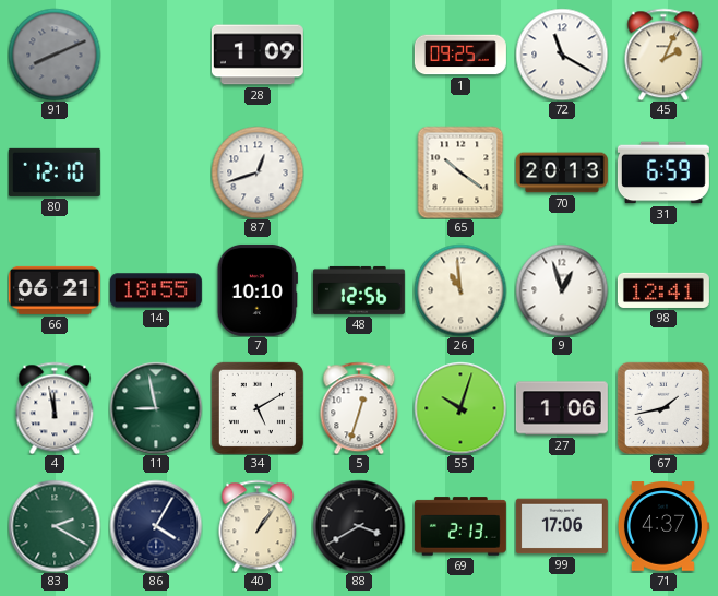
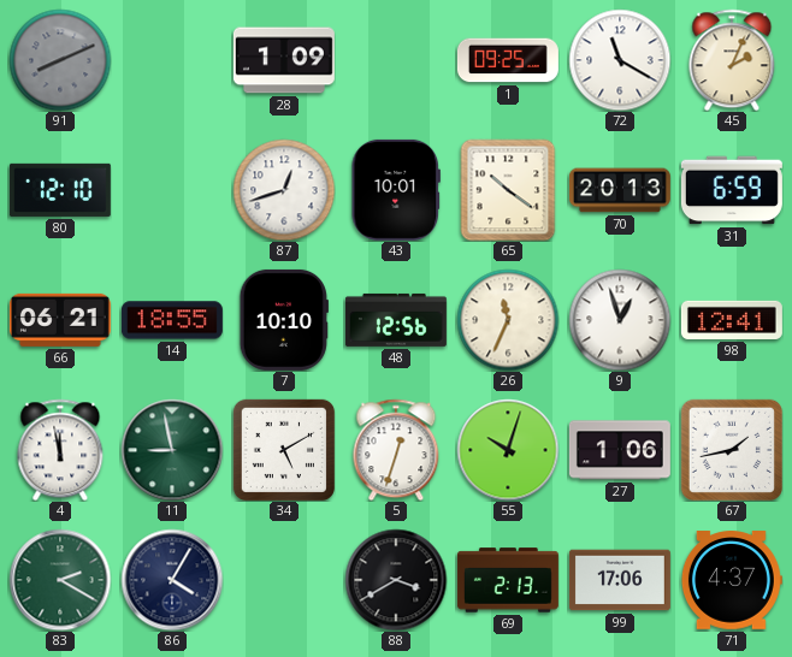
43: none -> 10:01
26: 10:59 -> 11:34
40: 1:06 -> none
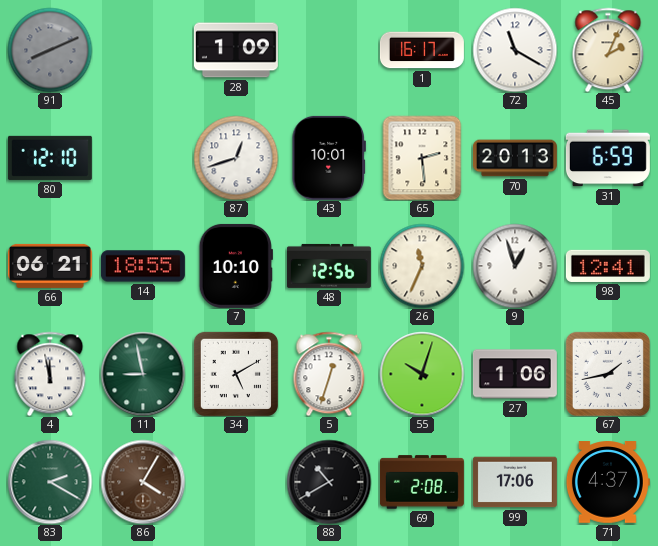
1: 09:25 -> 16:17
65: 10:21 -> 2:29
86 dial: navy -> brown
88: 3:40 -> 10:40
69: 2:13 -> 2:08
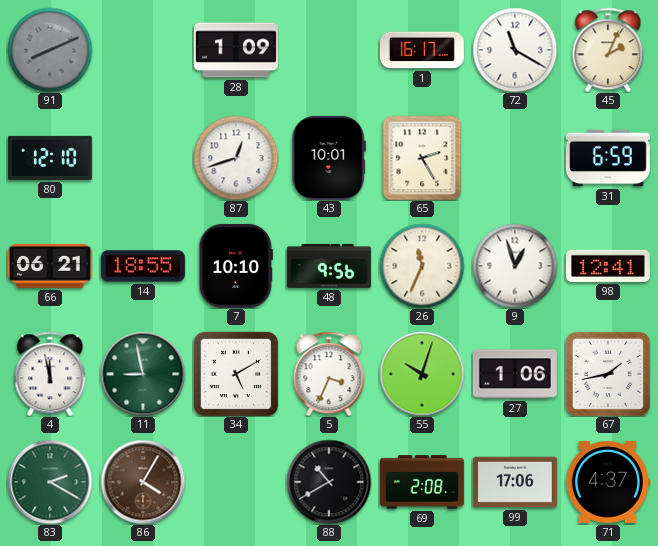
65: 2:29 -> 2:25
70: 20:13 -> none
48: 12:56 -> 9:56
5: 12:33 -> 3:34
